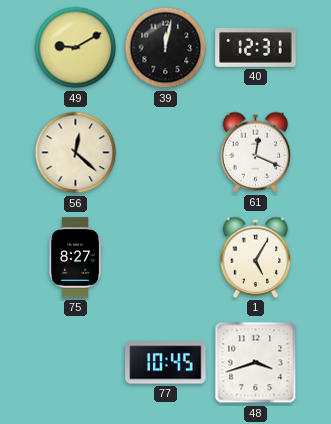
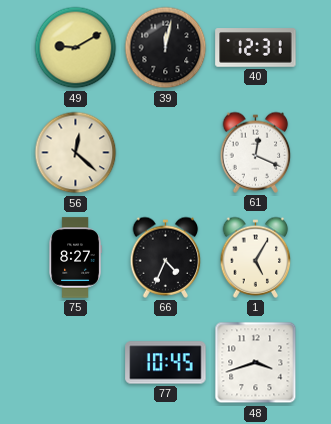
66: none -> 4:34
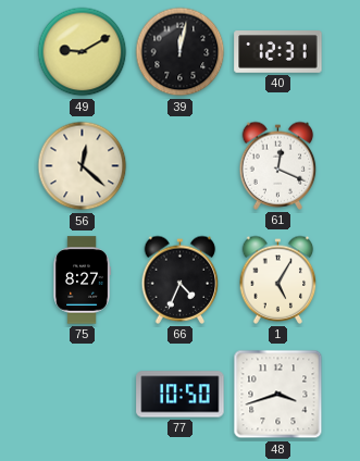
77: 10:45 -> 10:50
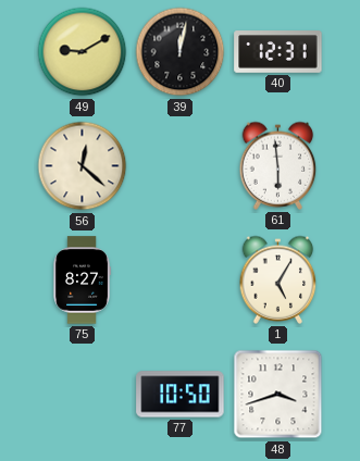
61: 12:19 -> 5:59
66: 4:34 -> none
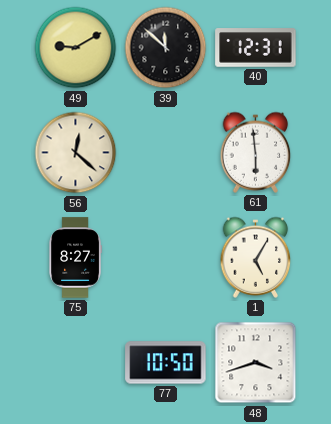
39: 12:02 -> 11:52
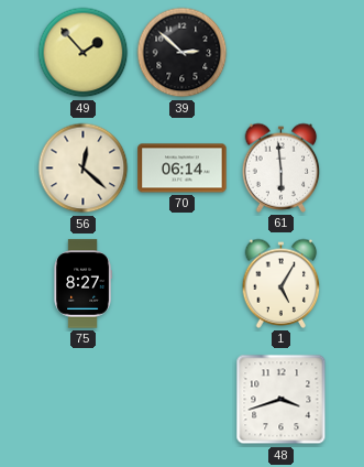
49: 9:10 -> 1:53
39: 11:52 -> 2:52
40: 12:31 -> none
70: none -> 06:14
77: 10:50 -> none
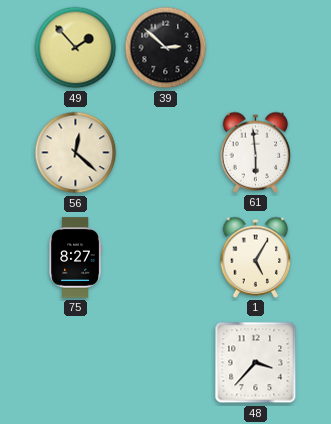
70: 06:14 -> none
48: 3:42 -> 3:37
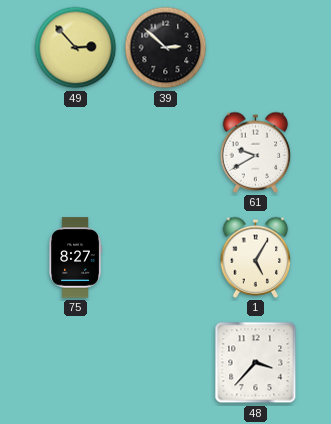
49: 1:53 -> 2:53
56: 12:22 -> none
61: 5:59 -> 9:40
